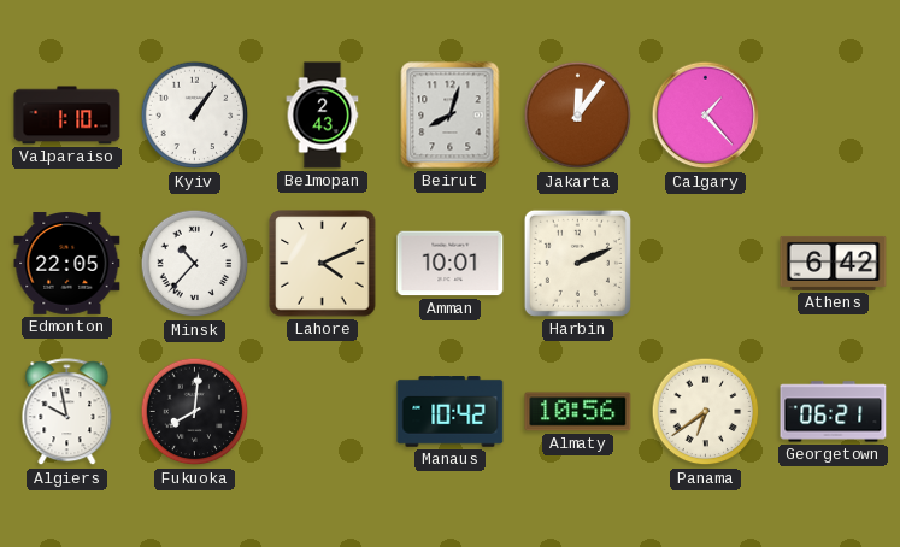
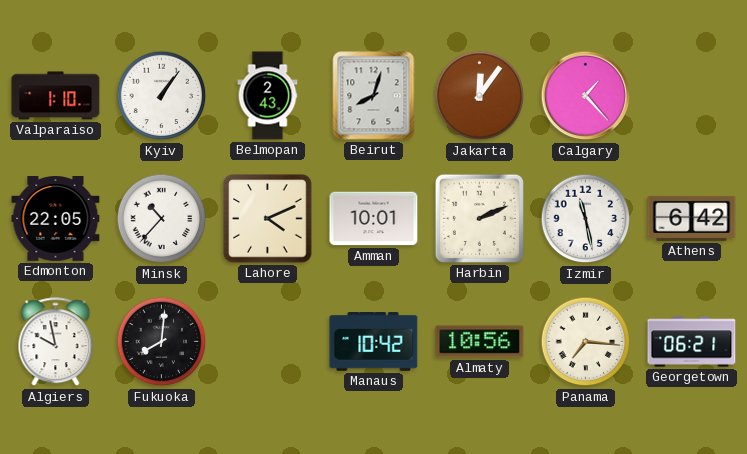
Izmir: none -> 11:28
Panama: 6:39 -> 7:16
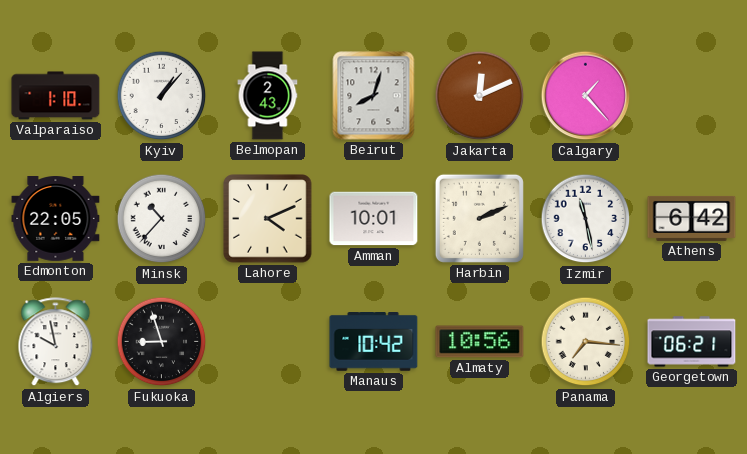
Kyiv: 1:06 -> 1:07
Jakarta: 12:06 -> 12:11
Fukuoka: 8:01 -> 8:57
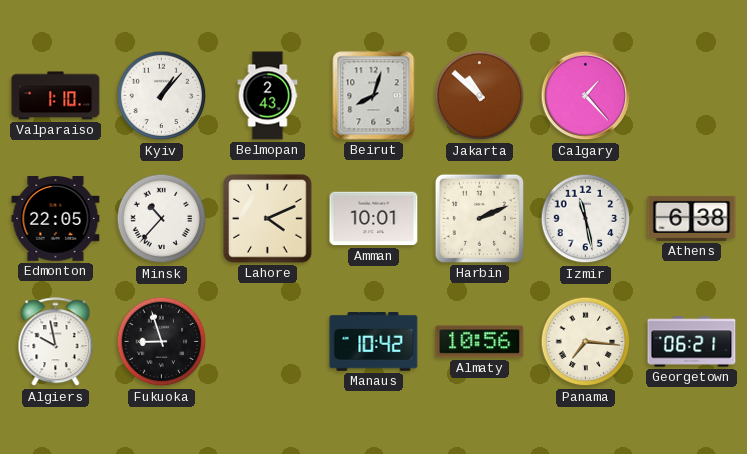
Jakarta: 12:11 -> 10:52
Athens: 6:42 -> 6:38
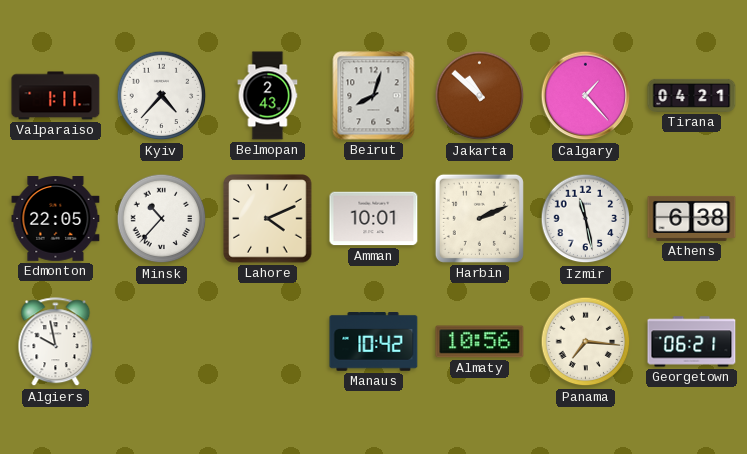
Valparaiso: 1:10 -> 1:11
Kyiv: 1:07 -> 4:37
Tirana: none -> 04:21
Fukuoka: 8:57 -> none
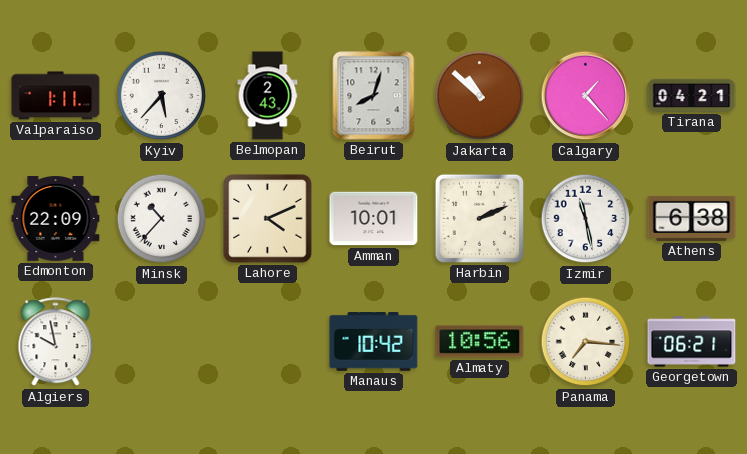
Kyiv: 4:37 -> 5:37
Edmonton: 22:05 -> 22:09
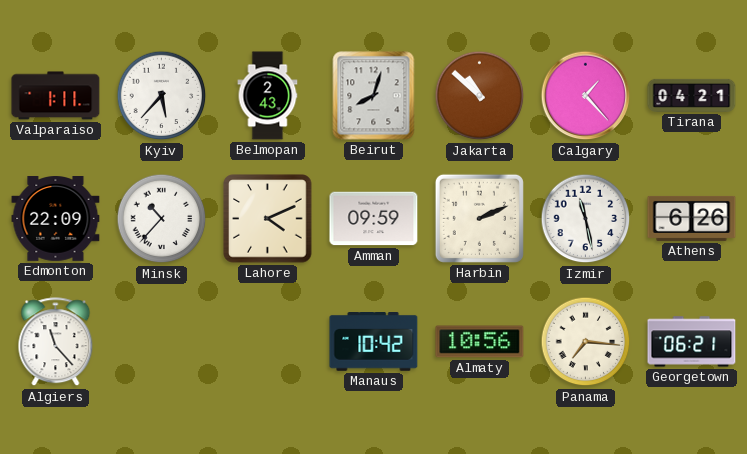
Amman: 10:01 -> 09:59
Athens: 6:38 -> 6:26
Algiers: 9:58 -> 11:23
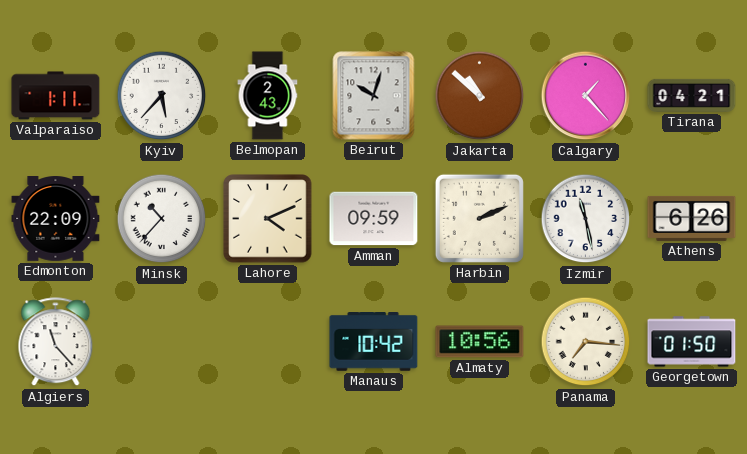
Beirut: 8:03 -> 10:03
Georgetown: 06:21 -> 01:50
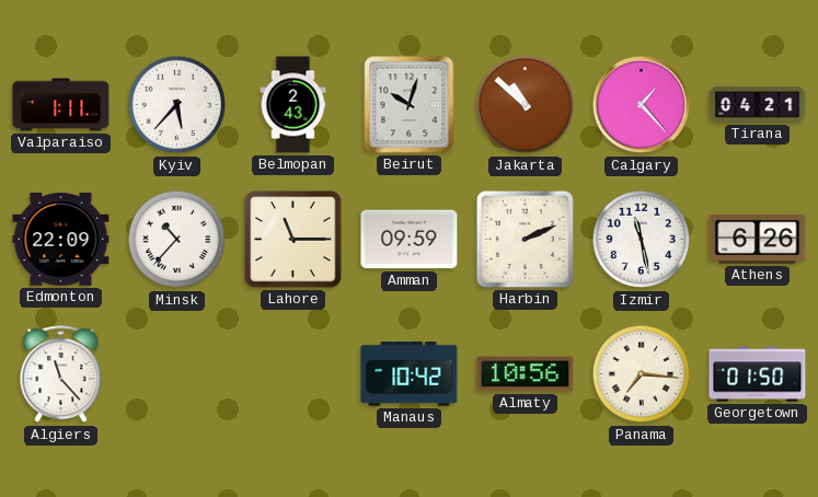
Lahore: 4:11 -> 11:15
